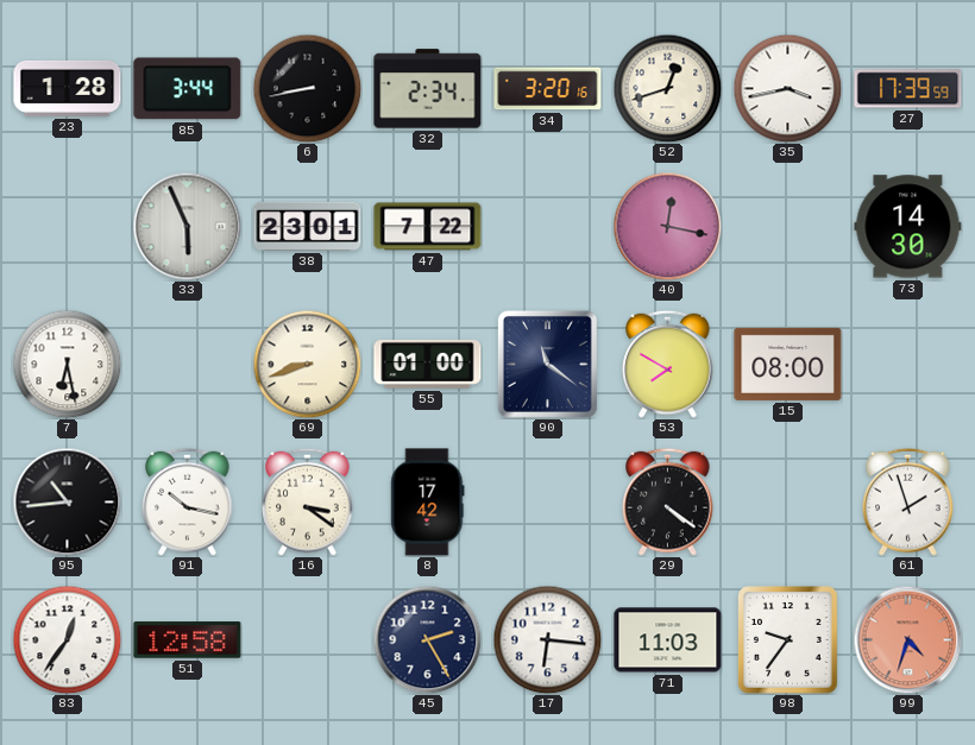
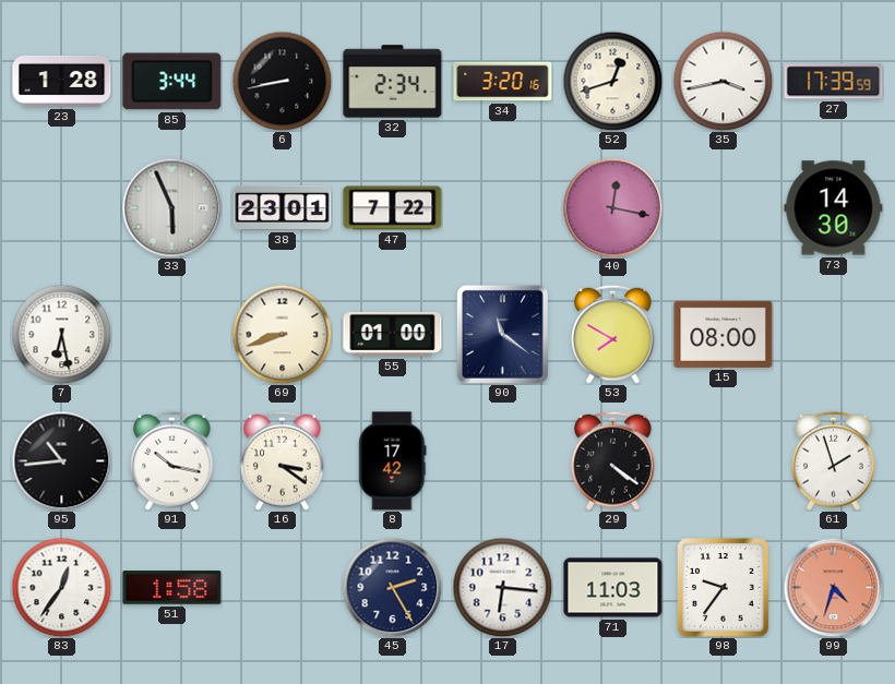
51: 12:58 -> 1:58
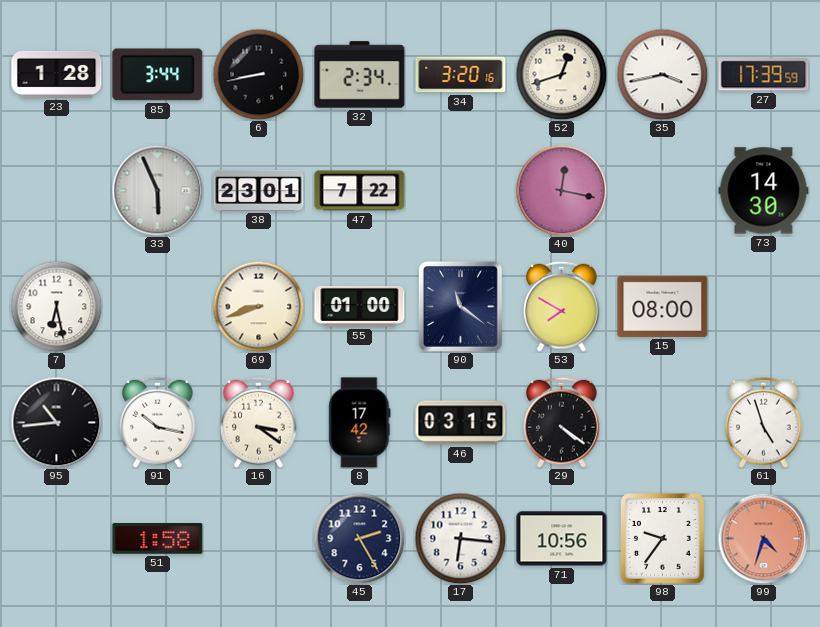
46: none -> 03:15
61: 1:57 -> 4:57
83: 12:36 -> none
71: 11:03 -> 10:56
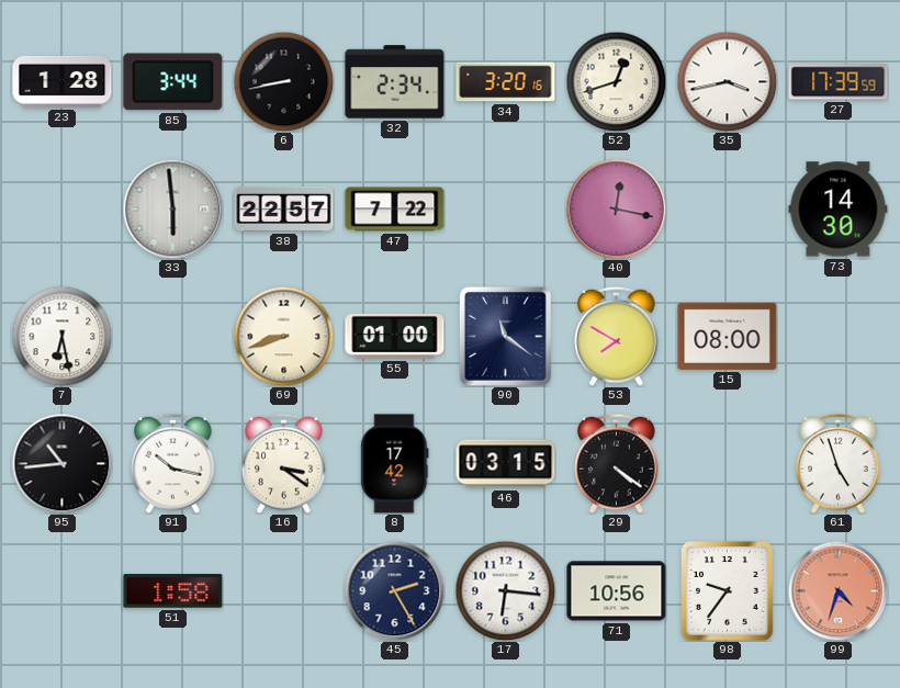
33: 5:56 -> 5:59
38: 23:01 -> 22:57
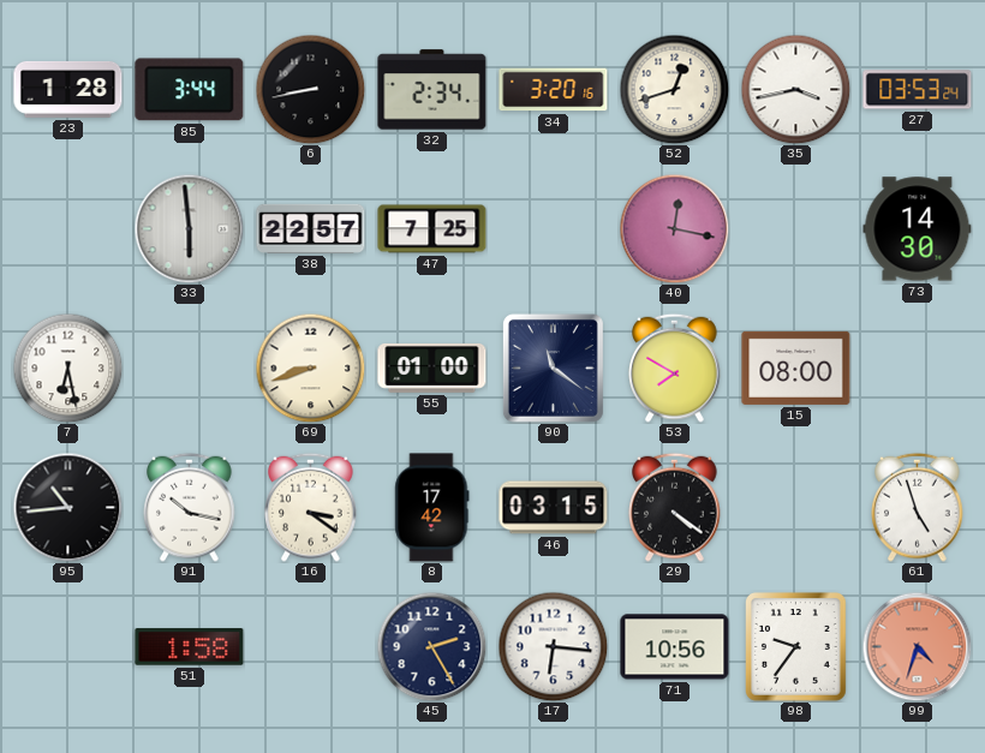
27: 17:39 -> 03:53
47: 7:22 -> 7:25
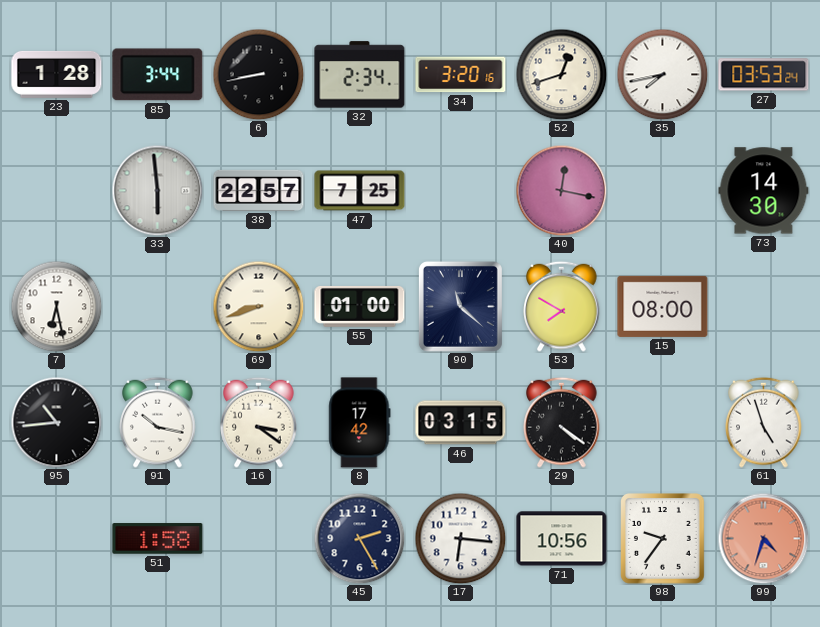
35: 3:43 -> 7:43
90: 11:21 -> 11:22
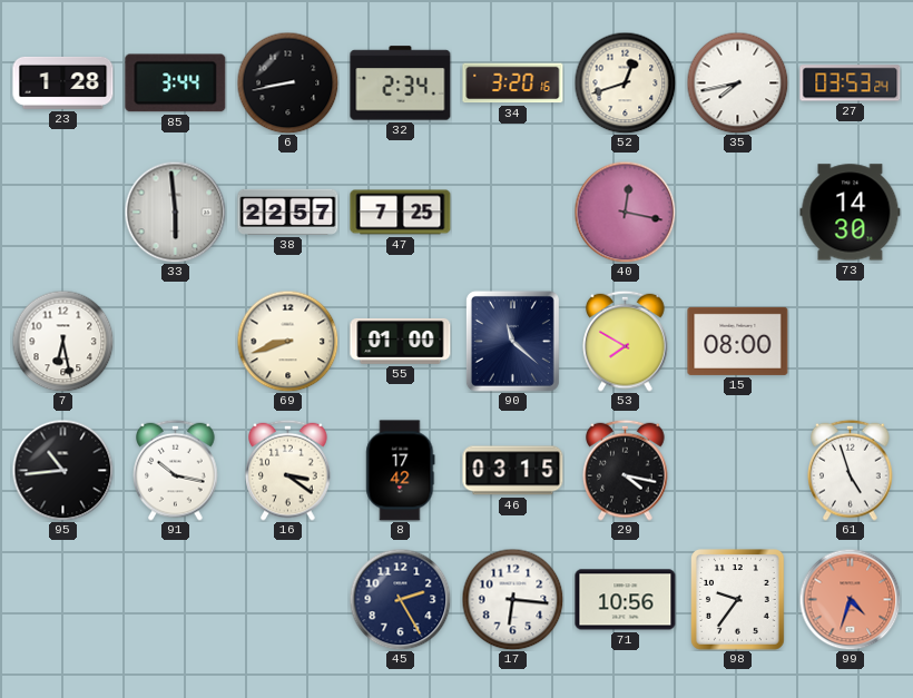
29: 4:21 -> 4:17
51: 1:58 -> none
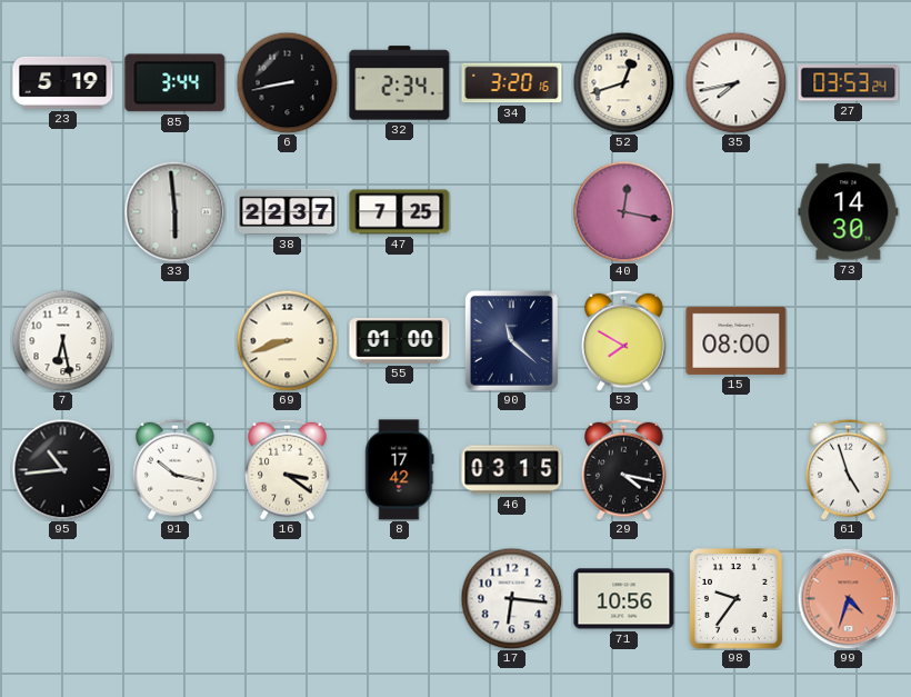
23: 1:28 -> 5:19
38: 22:57 -> 22:37
45: 2:25 -> none
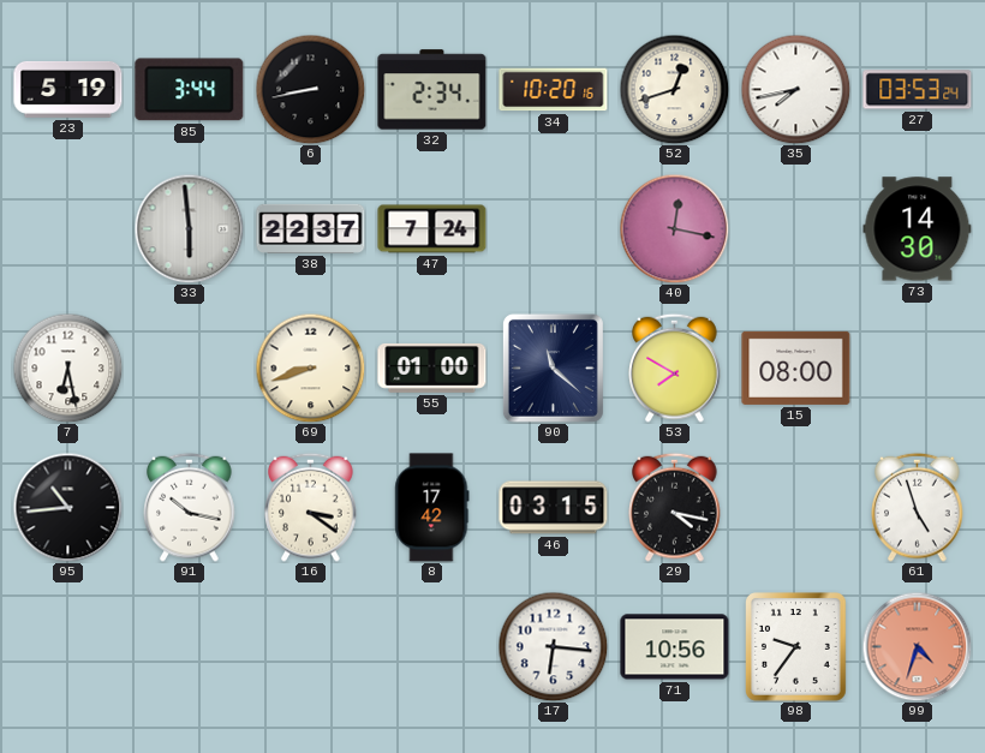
34: 3:20 -> 10:20
47: 7:25 -> 7:24
